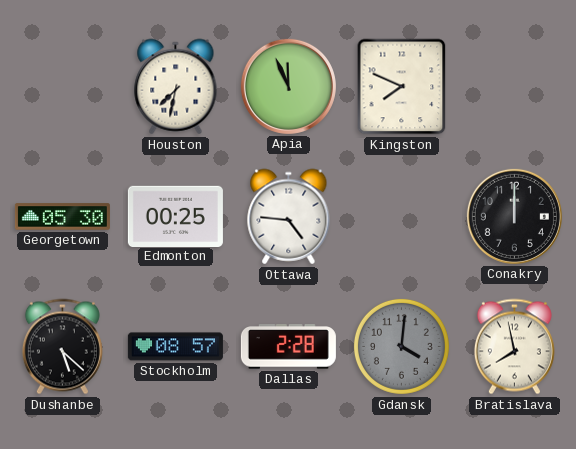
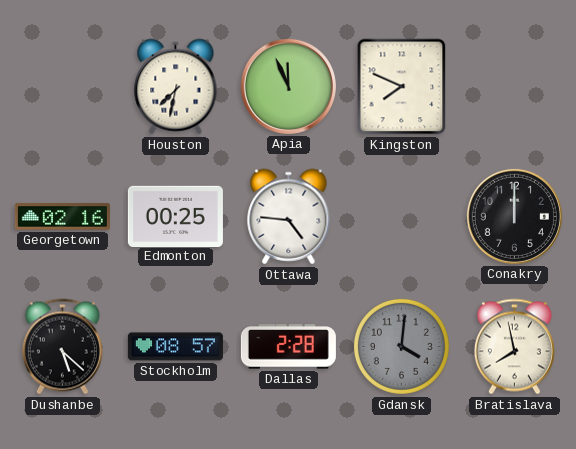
Georgetown: 05:30 -> 02:16
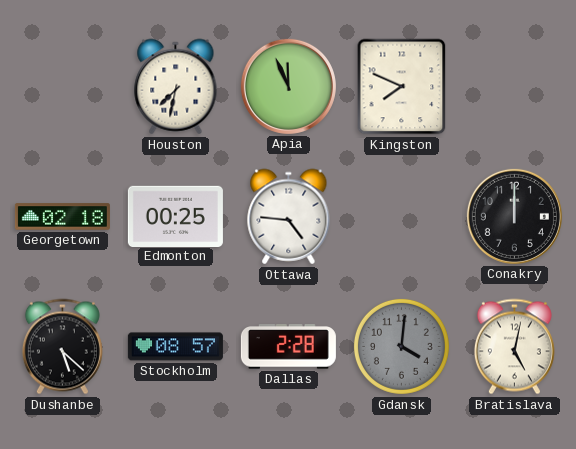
Georgetown: 02:16 -> 02:18
Bratislava: 7:58 -> 5:02
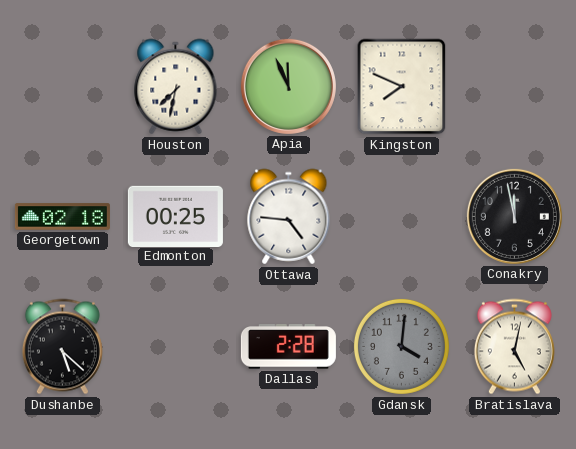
Conakry: 12:00 -> 11:58
Stockholm: 08:57 -> none
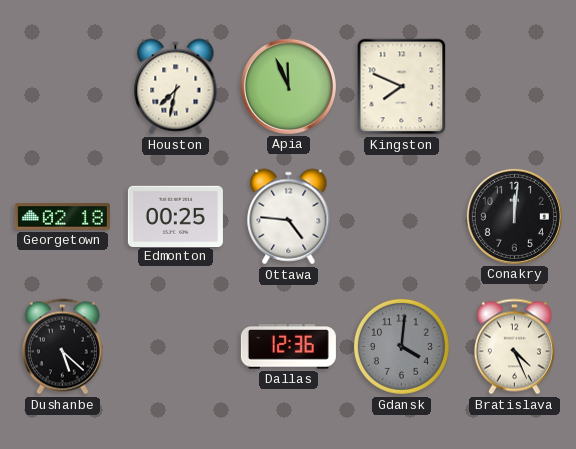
Conakry: 11:58 -> 12:01
Dallas: 2:28 -> 12:36
Bratislava: 5:02 -> 4:26
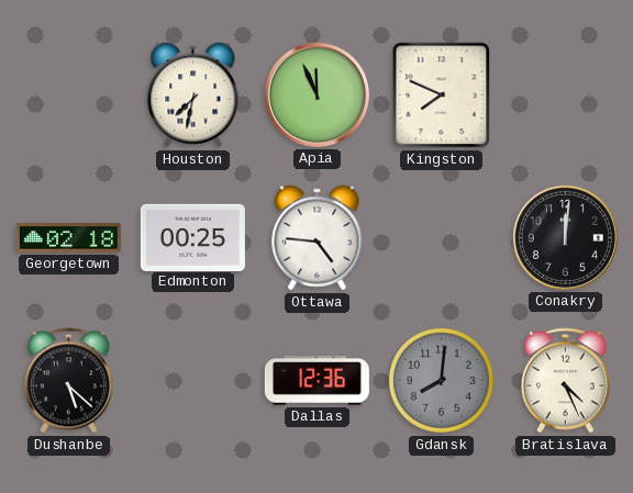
Gdansk: 4:01 -> 8:01
